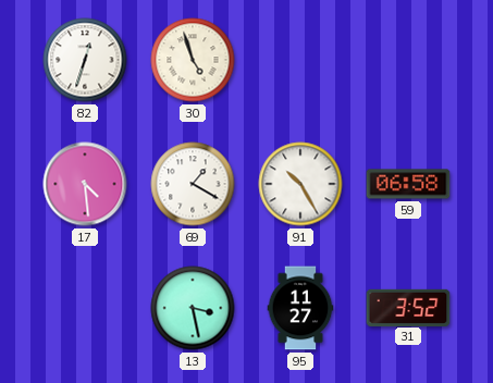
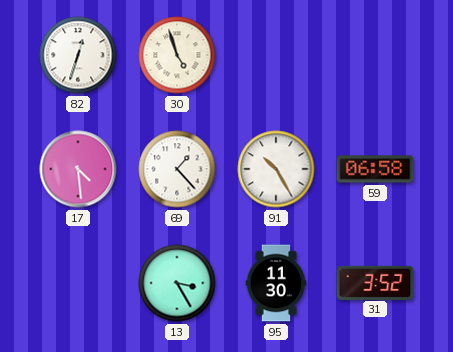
69: 1:20 -> 1:23
13: 3:28 -> 3:25
95: 11:27 -> 11:30
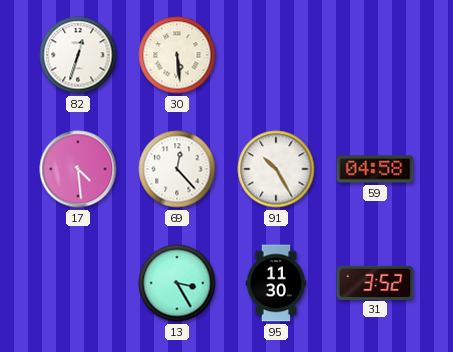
30: 4:57 -> 5:29
69: 1:23 -> 12:23
59: 06:58 -> 04:58
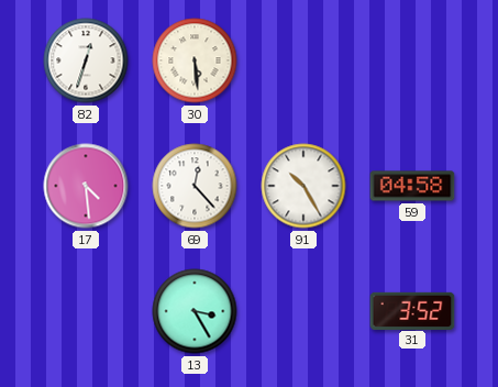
95: 11:30 -> none
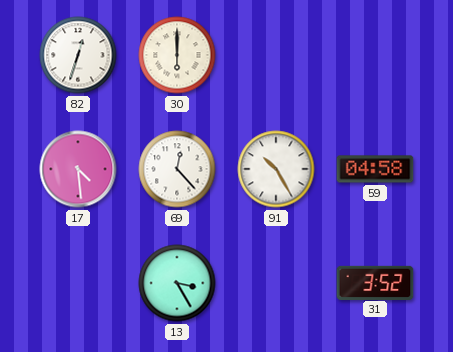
30: 5:29 -> 6:00
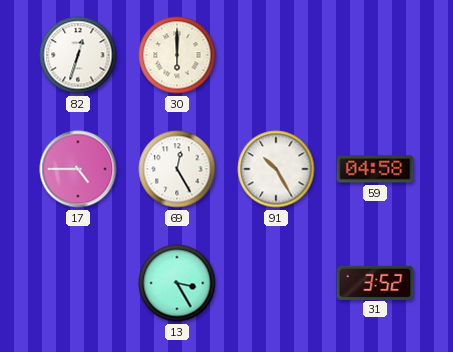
17: 4:29 -> 4:45
69: 12:23 -> 12:25
